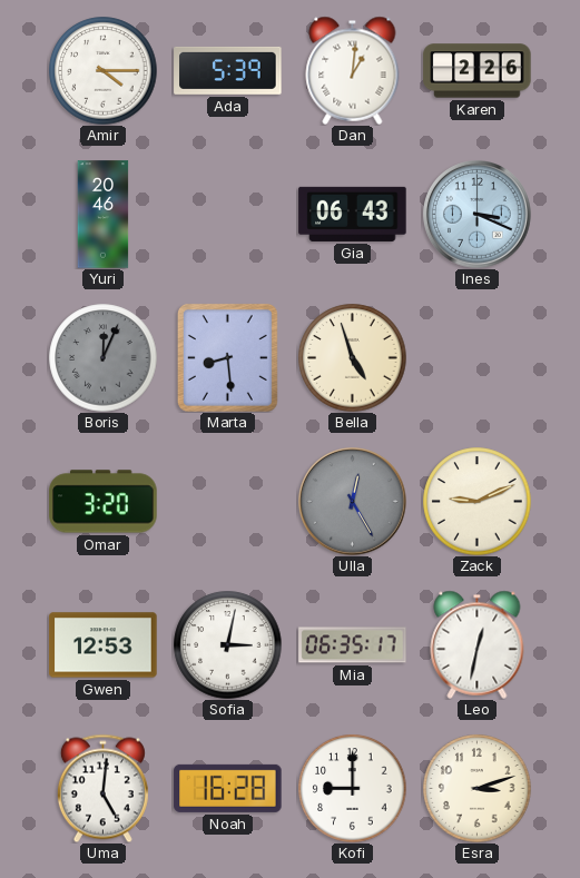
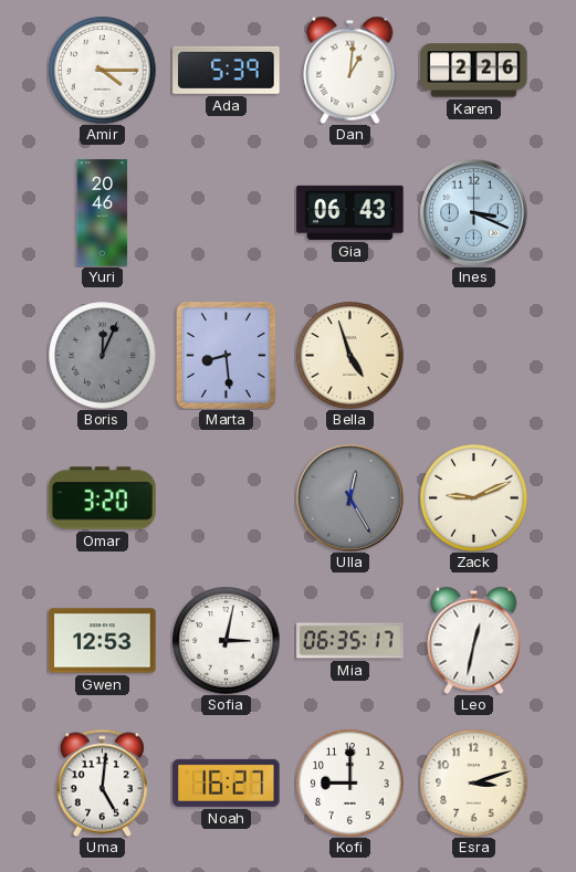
Noah: 16:28 -> 16:27
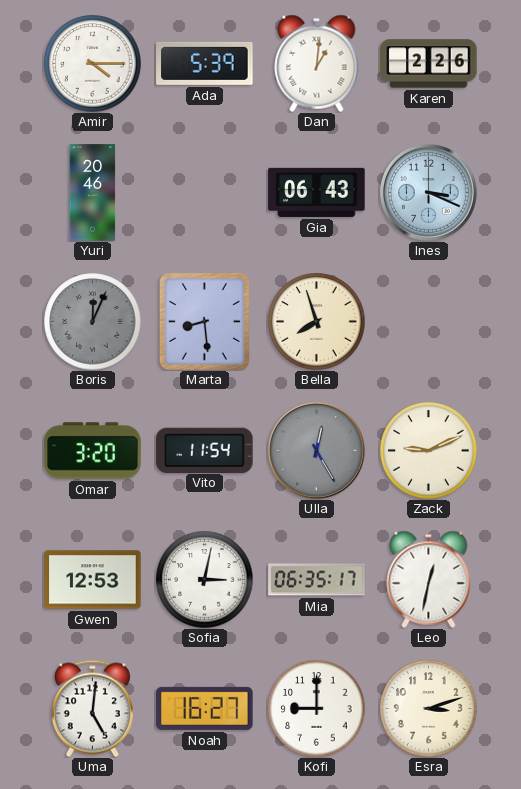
Bella: 4:57 -> 7:57
Vito: none -> 11:54
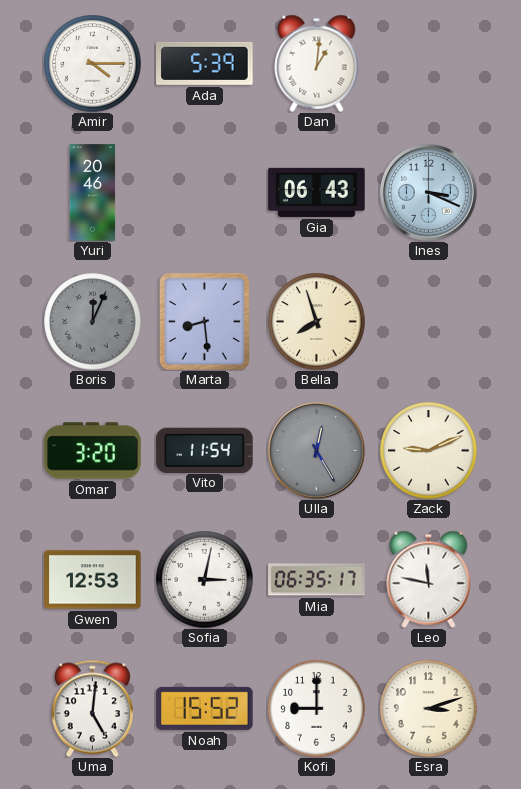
Karen: 2:26 -> none
Leo: 12:32 -> 11:47
Noah: 16:27 -> 15:52
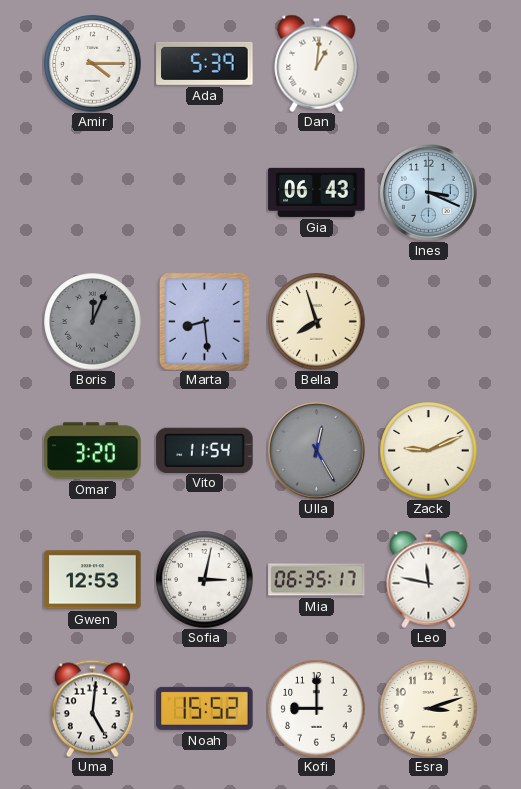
Yuri: 20:46 -> none
